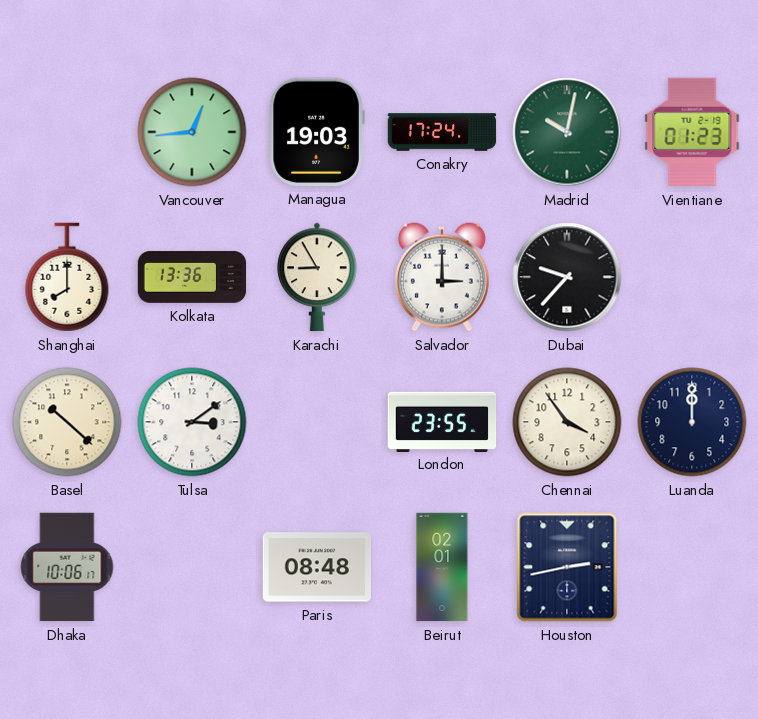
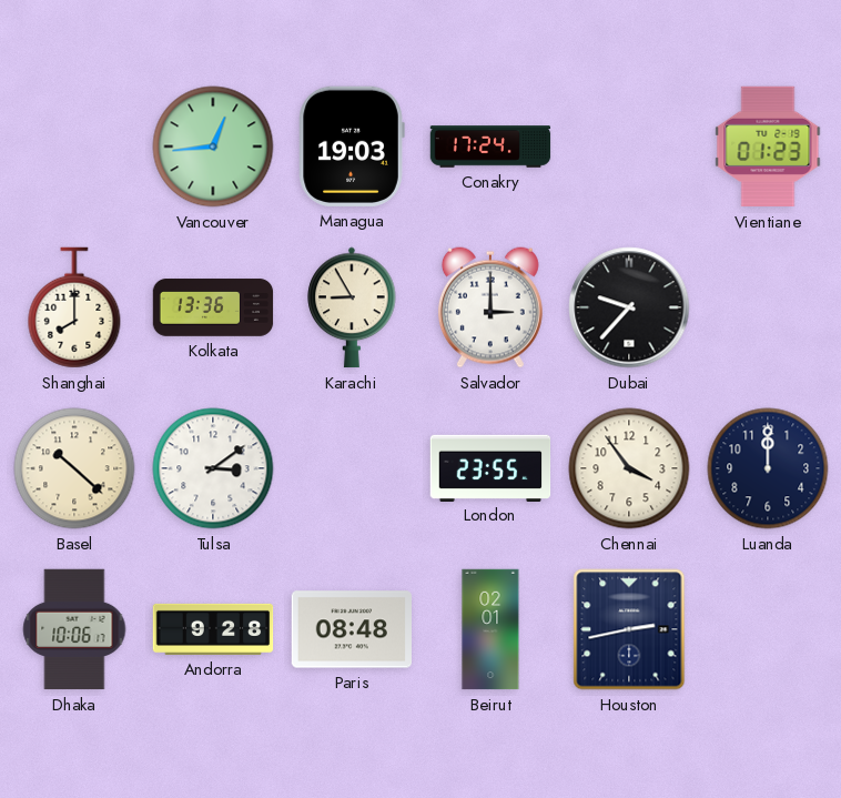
Madrid: 10:02 -> none
Andorra: none -> 9:28
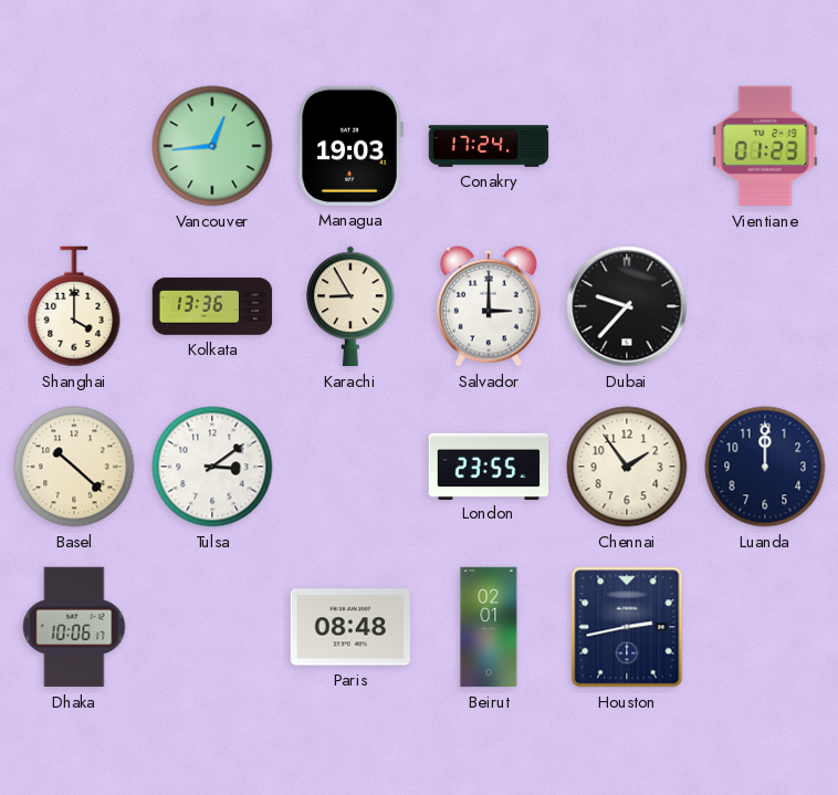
Shanghai: 8:00 -> 4:00
Chennai: 3:54 -> 1:54
Andorra: 9:28 -> none
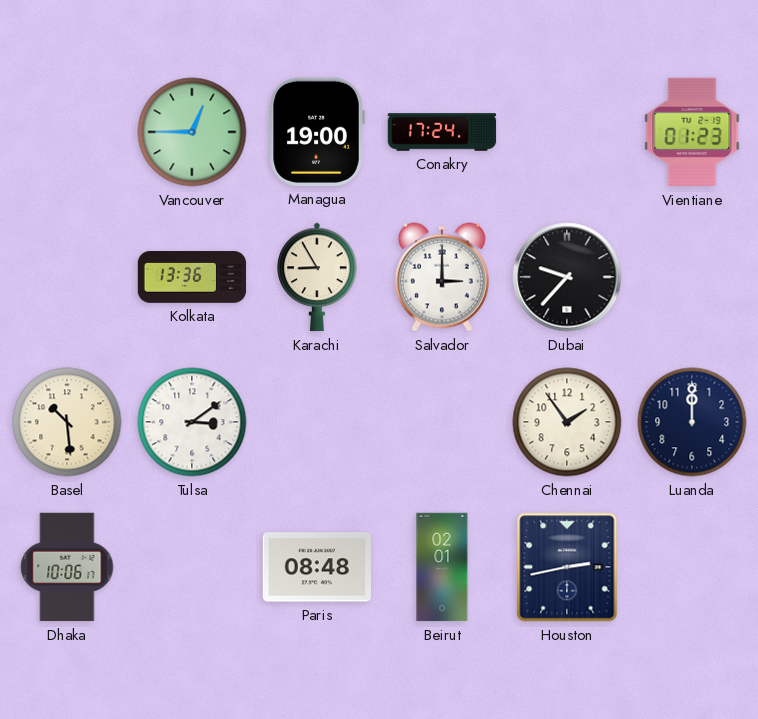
Vancouver: 12:44 -> 12:45
Managua: 19:03 -> 19:00
Shanghai: 4:00 -> none
Basel: 10:22 -> 10:29
London: 23:55 -> none
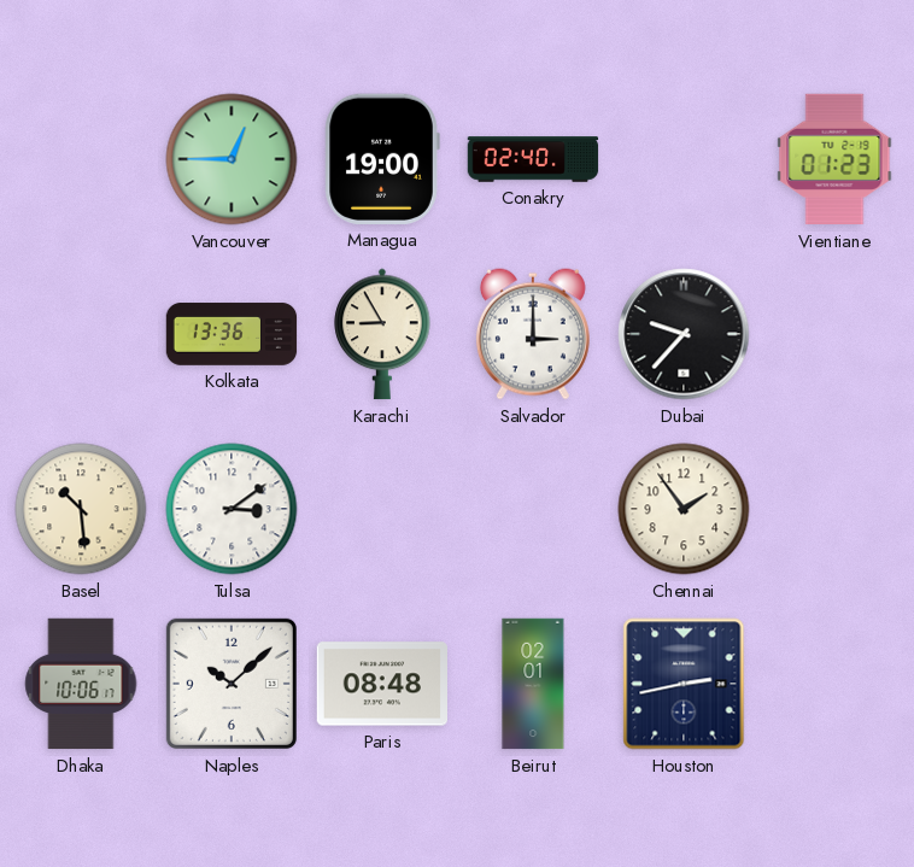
Conakry: 17:24 -> 02:40
Luanda: 12:00 -> none
Naples: none -> 10:08
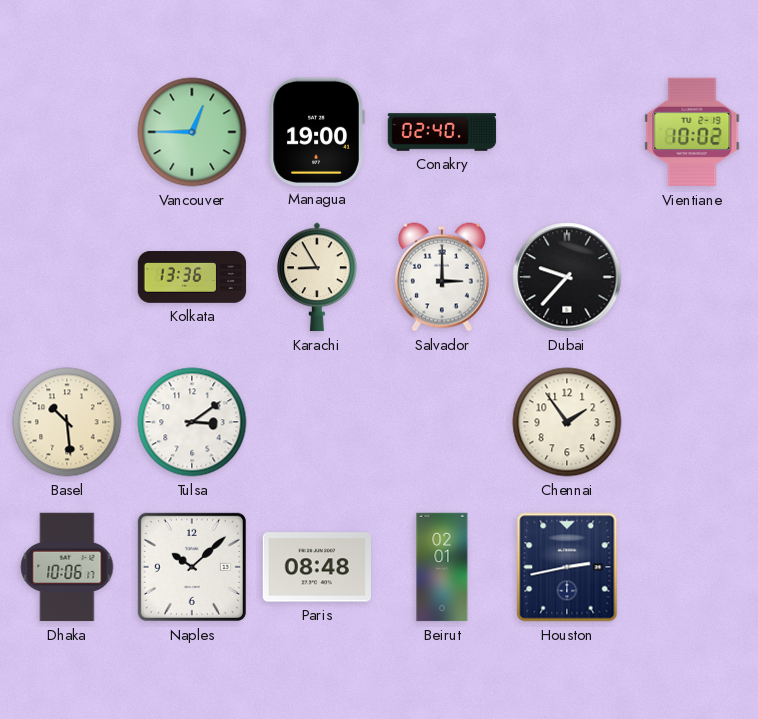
Vientiane: 01:23 -> 10:02
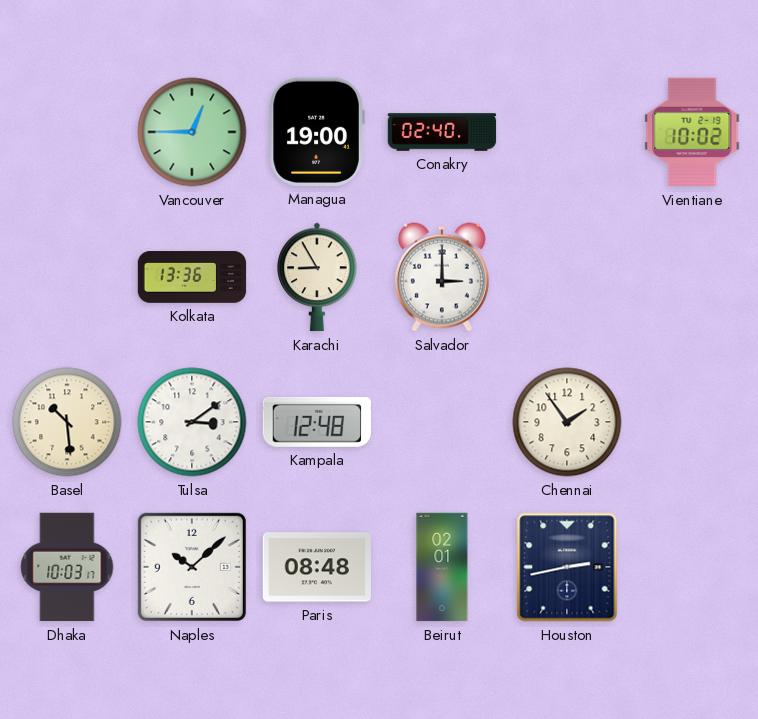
Dubai: 9:37 -> none
Kampala: none -> 12:48
Dhaka: 10:06 -> 10:03
